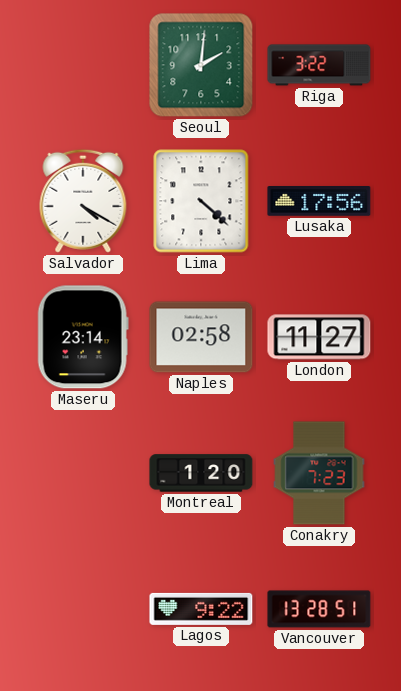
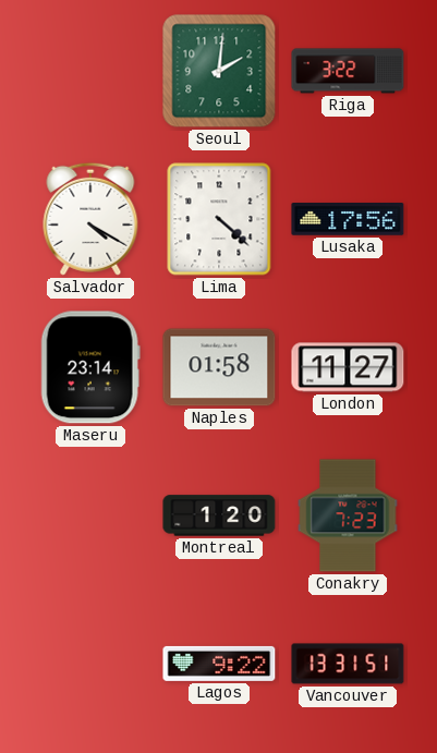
Naples: 02:58 -> 01:58
Vancouver: 13:28 -> 13:31
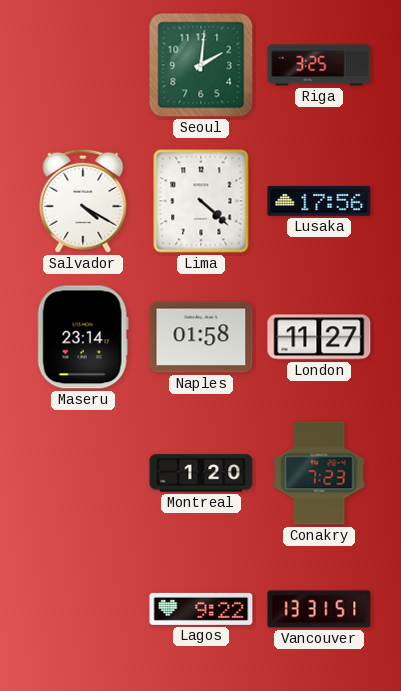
Riga: 3:22 -> 3:25
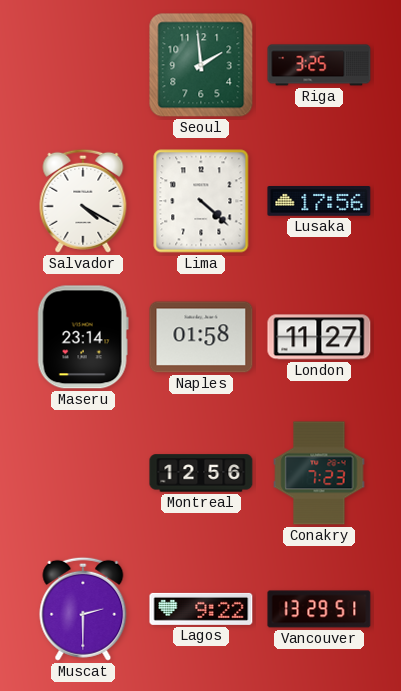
Seoul: 2:01 -> 1:59
Montreal: 1:20 -> 12:56
Muscat: none -> 2:30
Vancouver: 13:31 -> 13:29
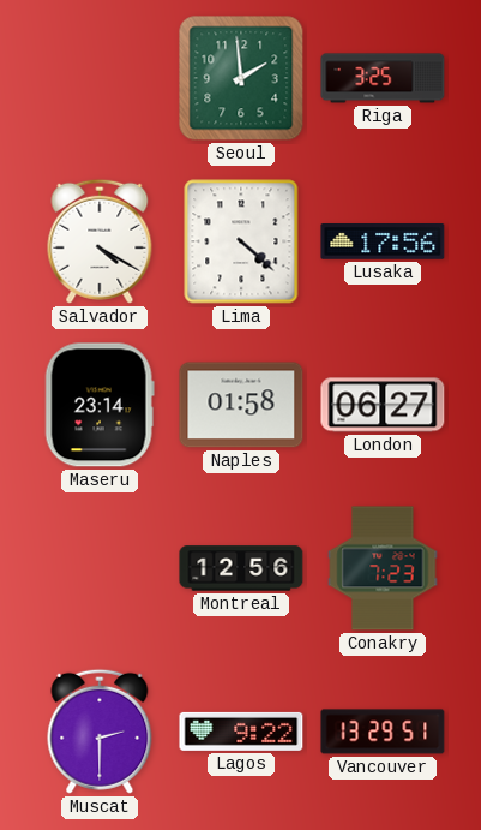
London: 11:27 -> 06:27
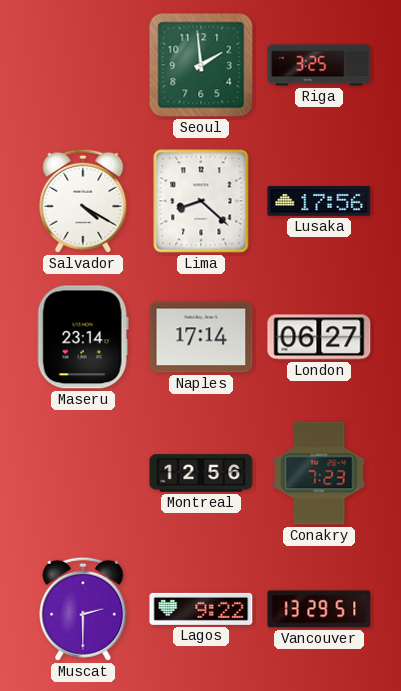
Lima: 4:22 -> 8:22
Naples: 01:58 -> 17:14
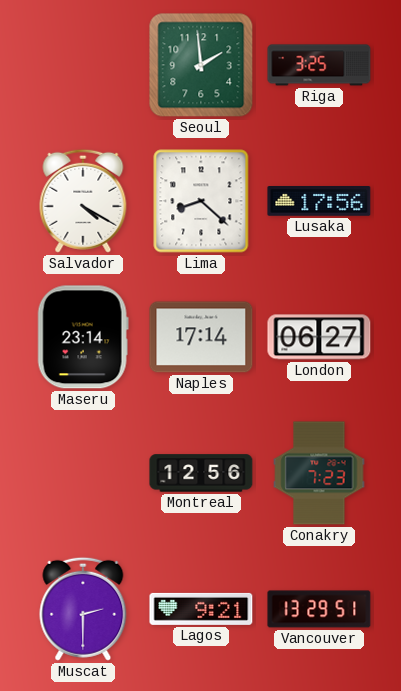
Lagos: 9:22 -> 9:21
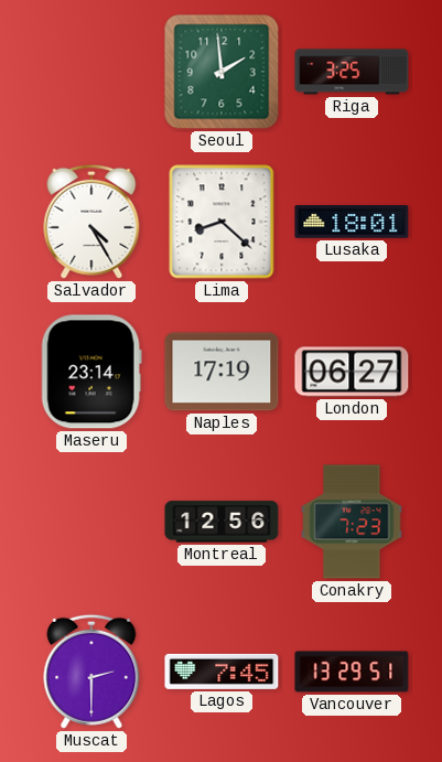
Salvador: 4:20 -> 4:25
Lusaka: 17:56 -> 18:01
Naples: 17:14 -> 17:19
Lagos: 9:21 -> 7:45
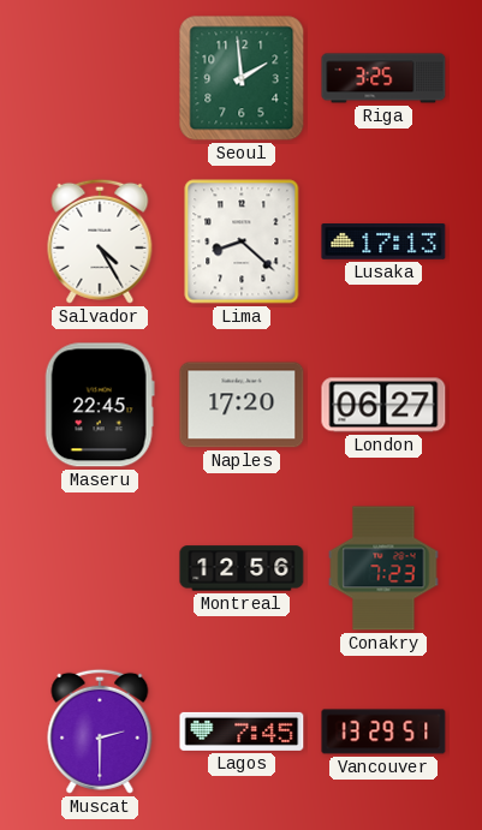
Lusaka: 18:01 -> 17:13
Maseru: 23:14 -> 22:45
Naples: 17:19 -> 17:20
